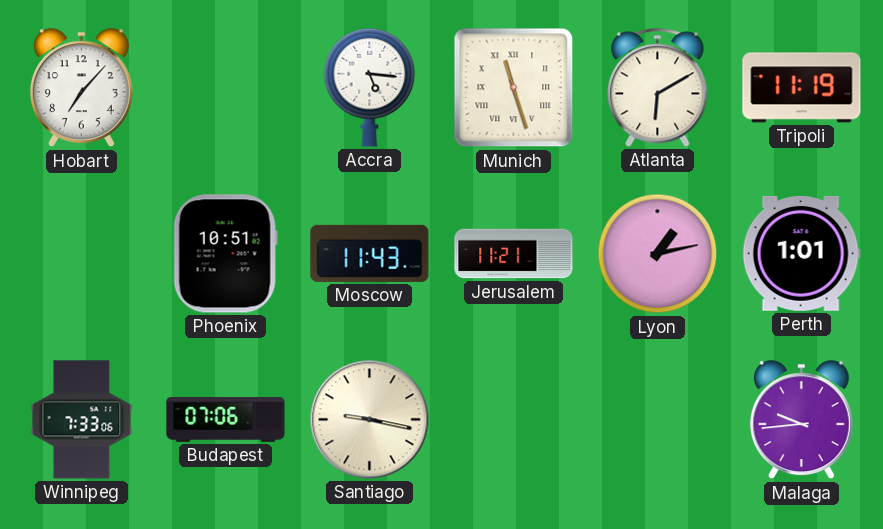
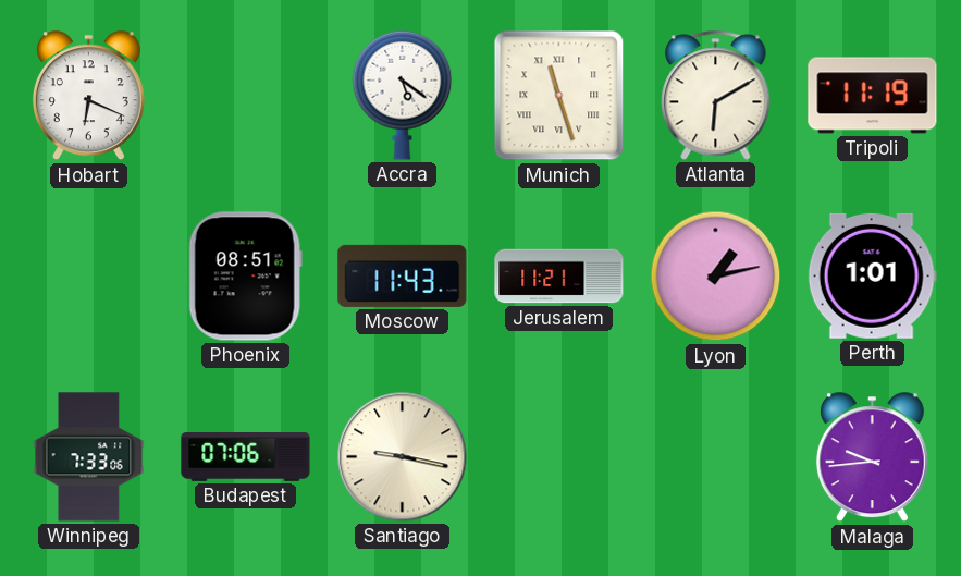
Hobart: 7:07 -> 6:19
Accra: 5:16 -> 5:21
Phoenix: 10:51 -> 08:51
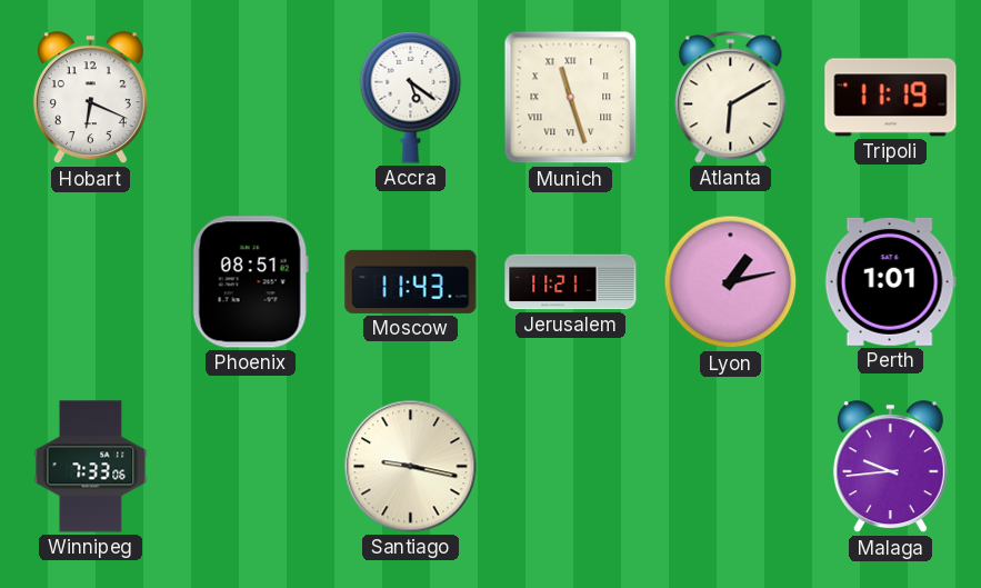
Budapest: 07:06 -> none
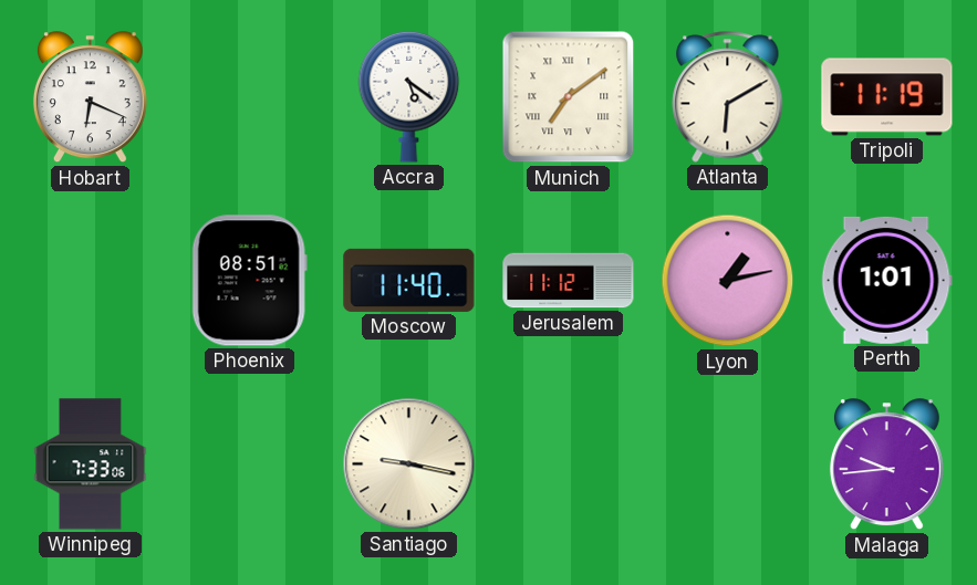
Munich: 11:27 -> 7:09
Moscow: 11:43 -> 11:40
Jerusalem: 11:21 -> 11:12
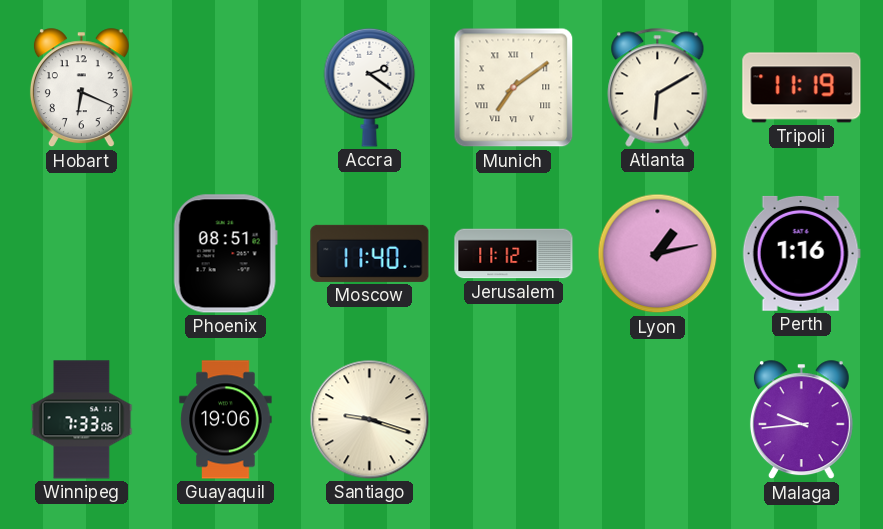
Accra: 5:21 -> 2:21
Perth: 1:01 -> 1:16
Guayaquil: none -> 19:06
Santiago: 9:17 -> 9:18
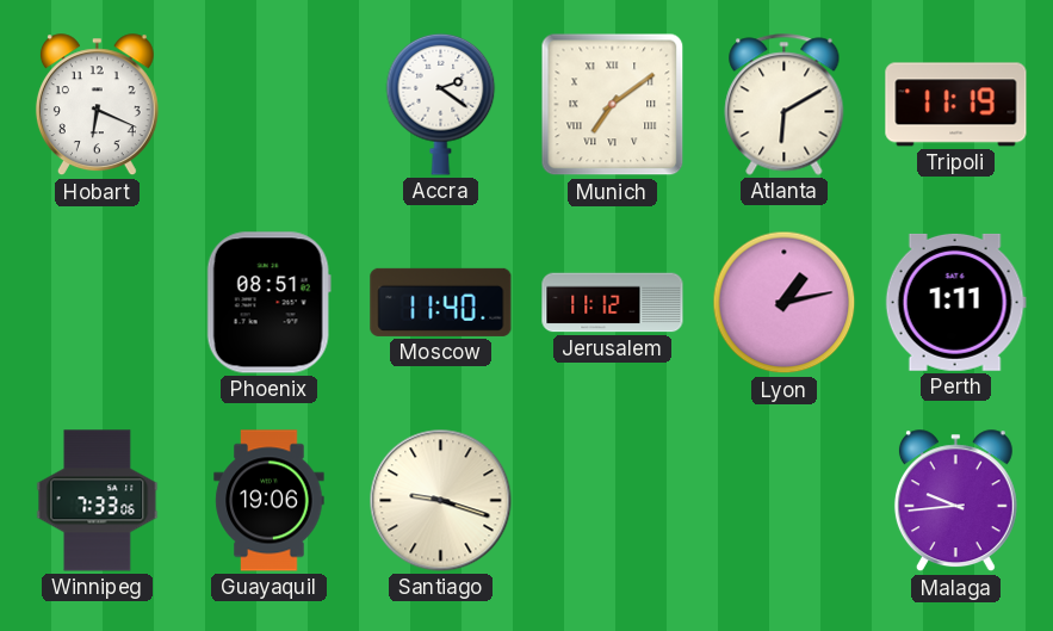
Perth: 1:16 -> 1:11
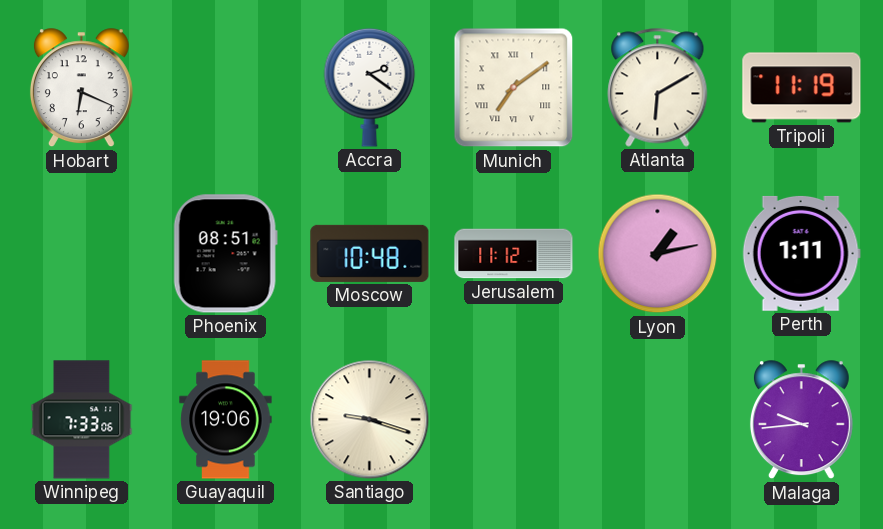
Moscow: 11:40 -> 10:48
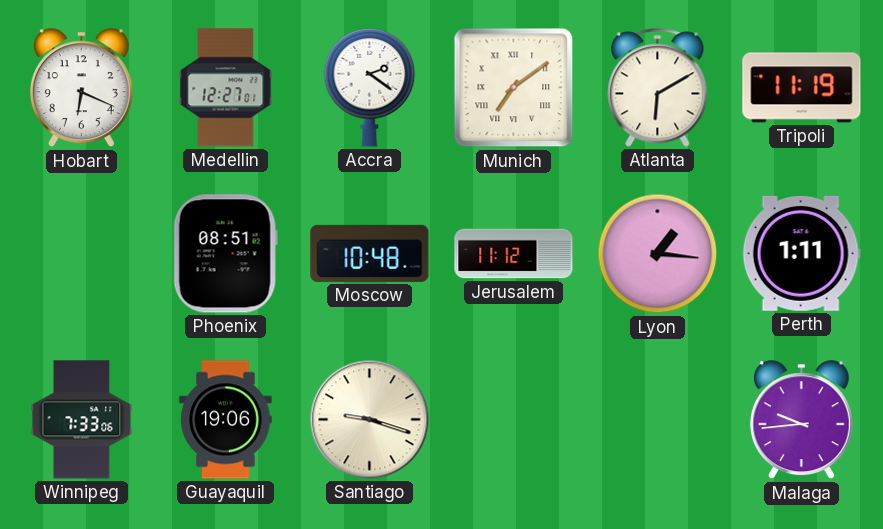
Medellin: none -> 12:27
Lyon: 1:13 -> 1:16
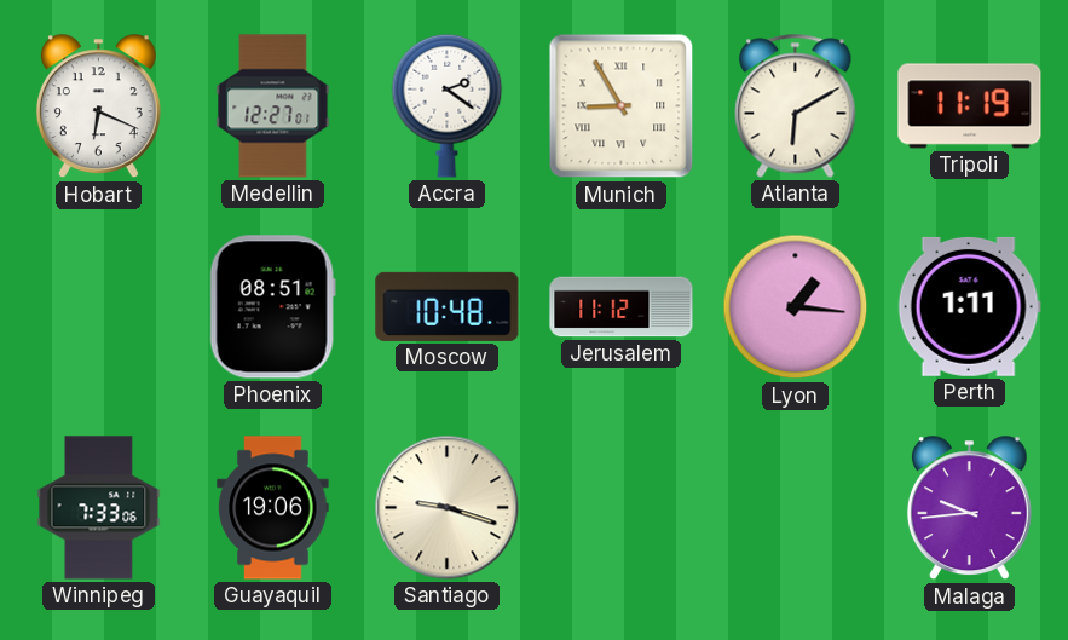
Munich: 7:09 -> 8:55
